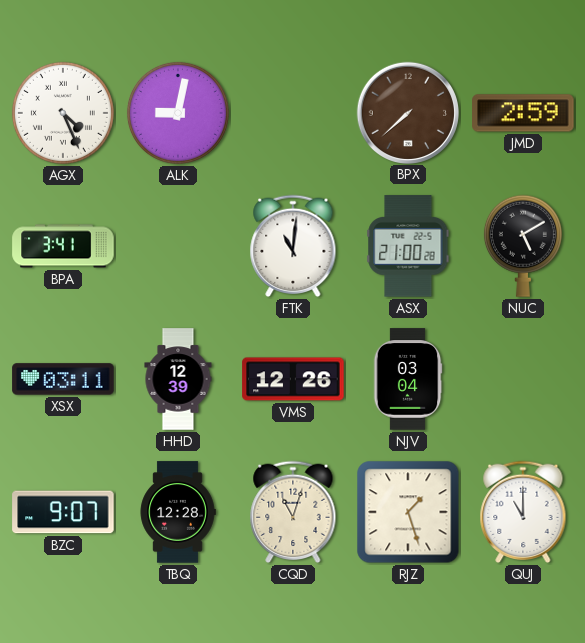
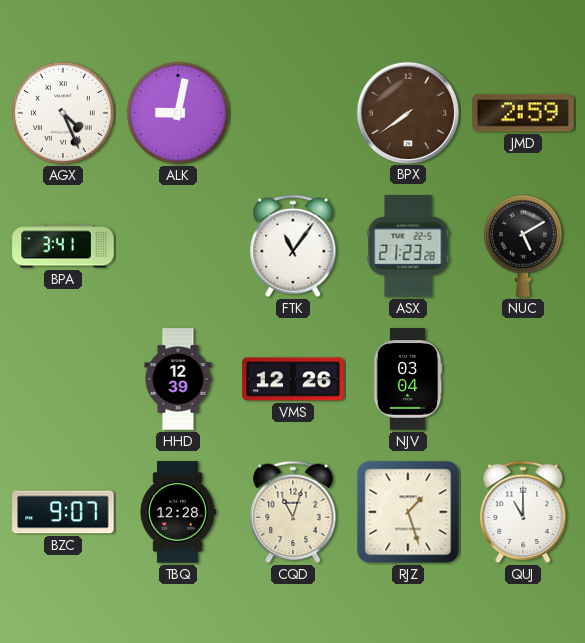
BPX: 7:38 -> 7:39
FTK: 11:01 -> 11:06
ASX: 21:00 -> 21:23
XSX: 03:11 -> none
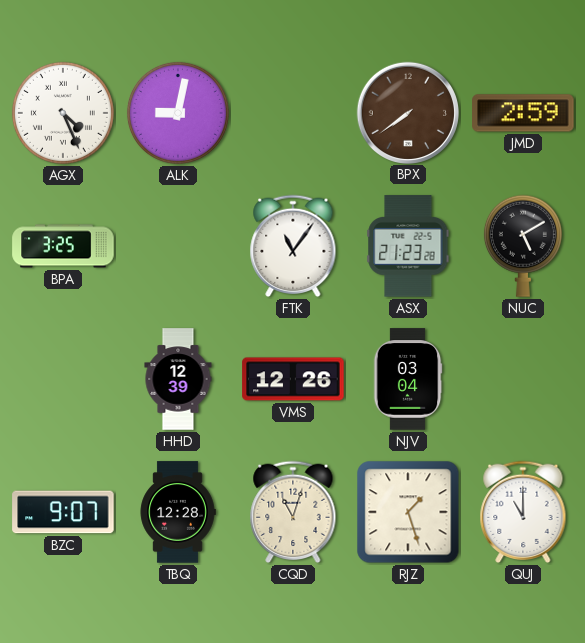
BPA: 3:41 -> 3:25
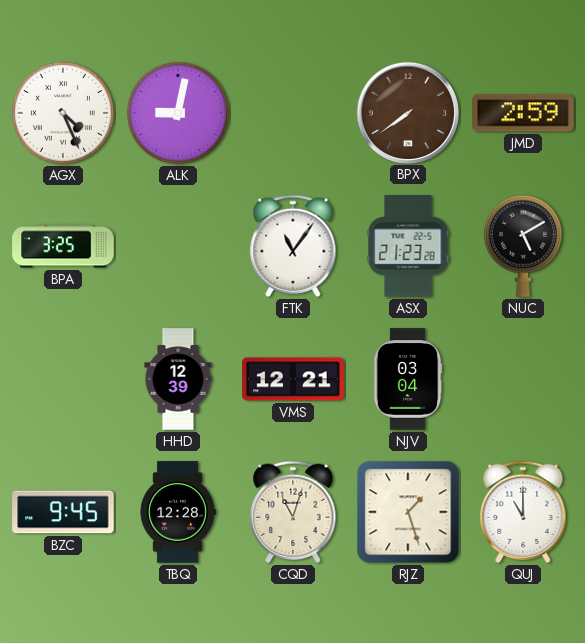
VMS: 12:26 -> 12:21
BZC: 9:07 -> 9:45
